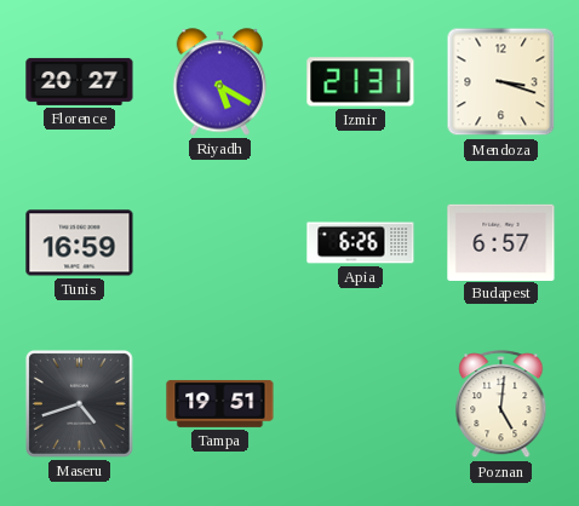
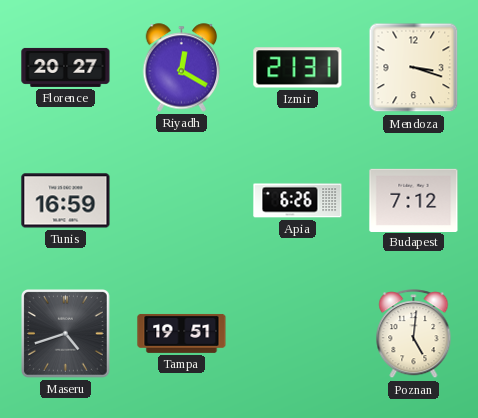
Riyadh: 5:20 -> 12:20
Budapest: 6:57 -> 7:12
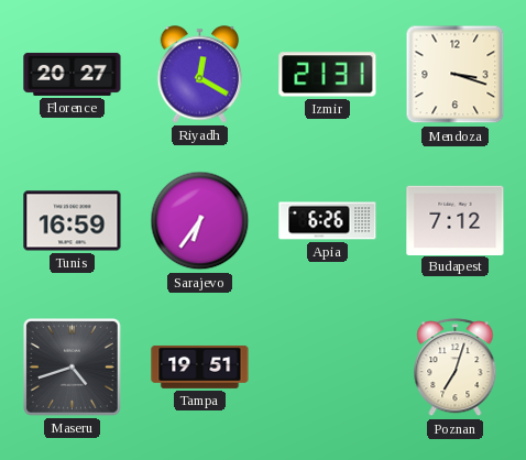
Sarajevo: none -> 6:36
Poznan: 5:01 -> 7:03
